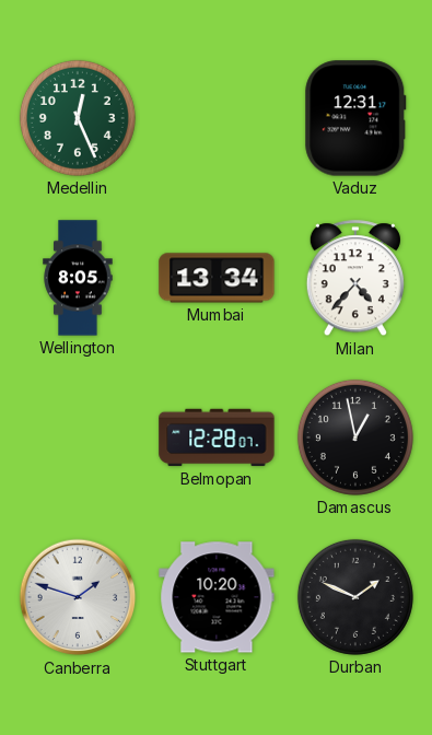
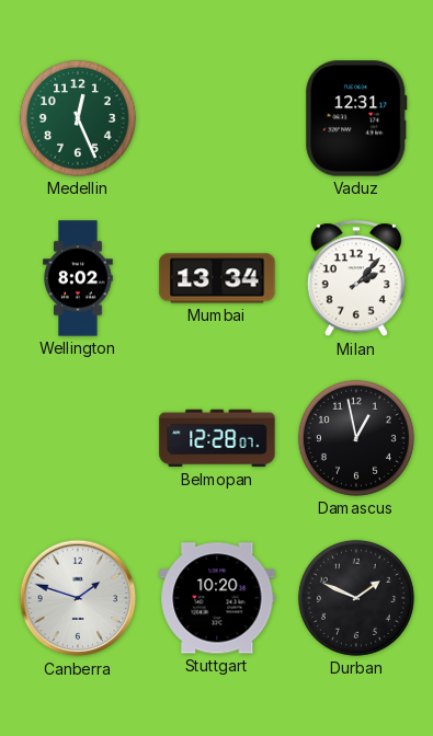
Wellington: 8:05 -> 8:02
Milan: 4:37 -> 2:07
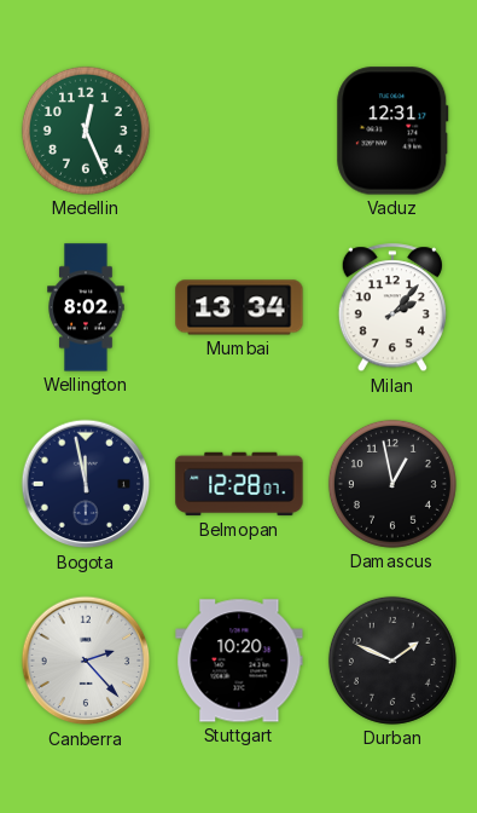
Bogota: none -> 11:58
Canberra: 1:48 -> 2:23
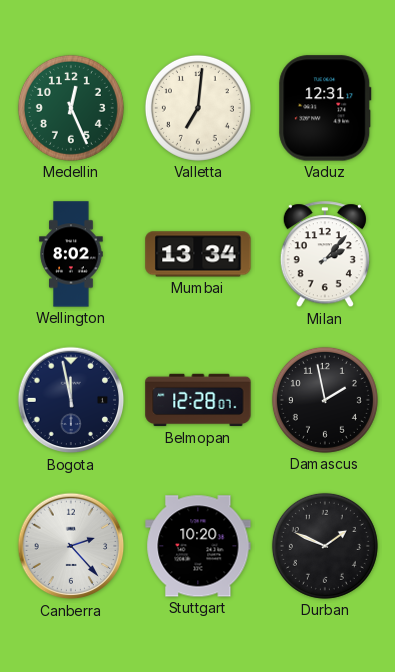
Valletta: none -> 7:01
Damascus: 12:58 -> 1:58
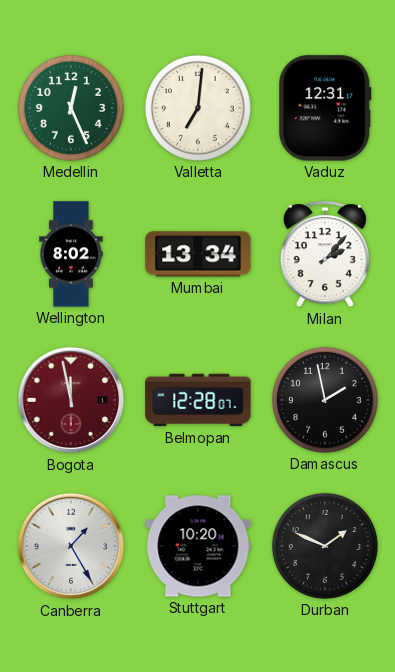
Bogota dial: navy -> burgundy
Canberra: 2:23 -> 1:25
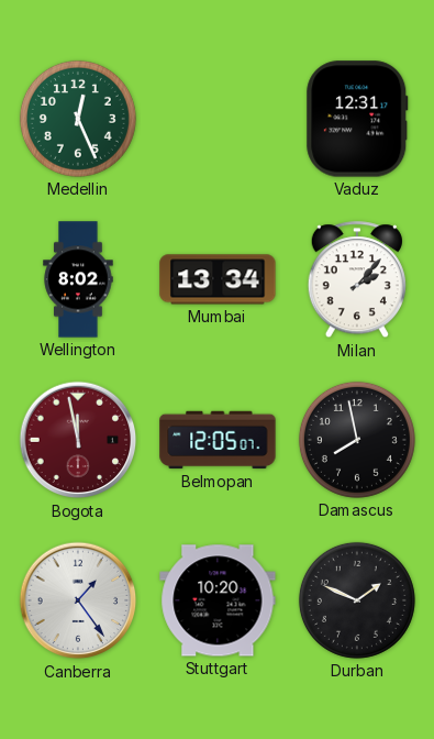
Valletta: 7:01 -> none
Belmopan: 12:28 -> 12:05
Damascus: 1:58 -> 7:58
Canberra: 1:25 -> 1:24
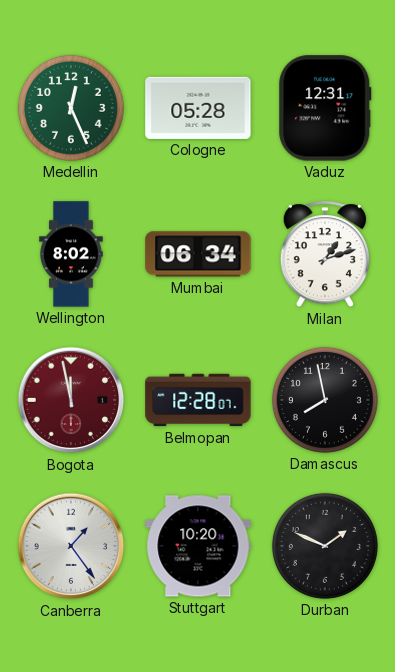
Cologne: none -> 05:28
Mumbai: 13:34 -> 06:34
Milan: 2:07 -> 1:12
Belmopan: 12:05 -> 12:28
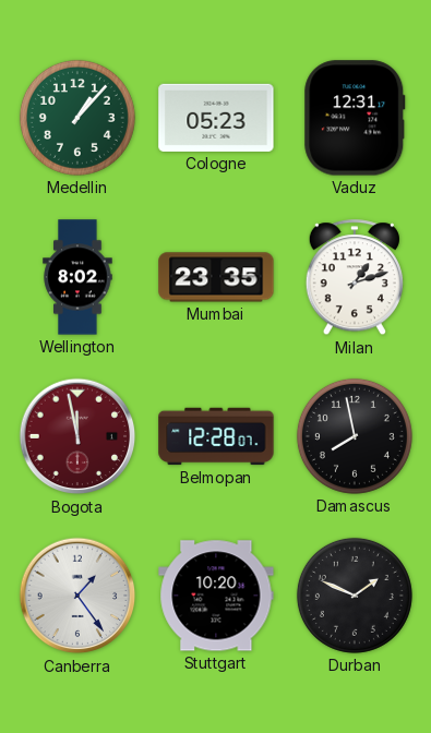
Medellin: 12:26 -> 1:07
Cologne: 05:28 -> 05:23
Mumbai: 06:34 -> 23:35
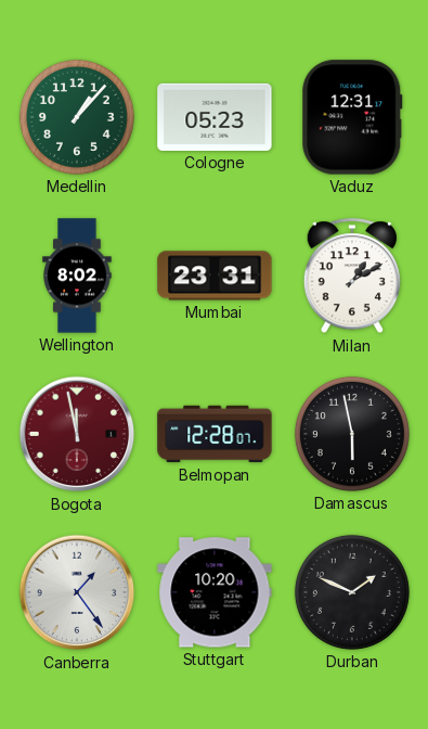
Mumbai: 23:35 -> 23:31
Milan: 1:12 -> 1:10
Damascus: 7:58 -> 5:58
